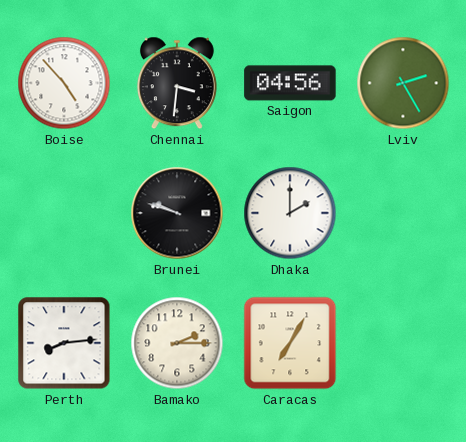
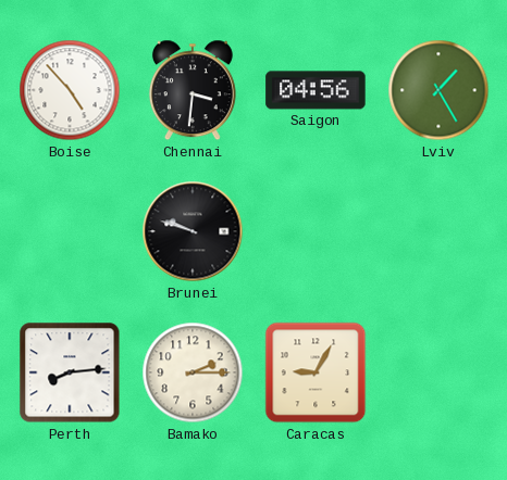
Lviv: 2:25 -> 1:25
Dhaka: 2:00 -> none
Caracas: 7:05 -> 9:05
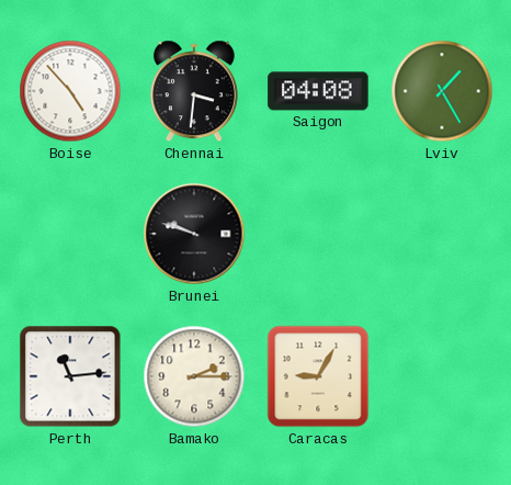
Saigon: 04:56 -> 04:08
Perth: 8:14 -> 11:14
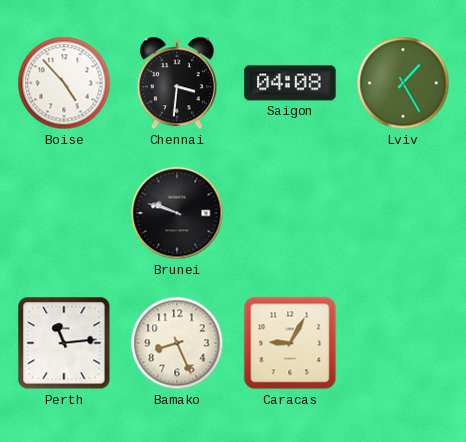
Bamako: 2:15 -> 8:26
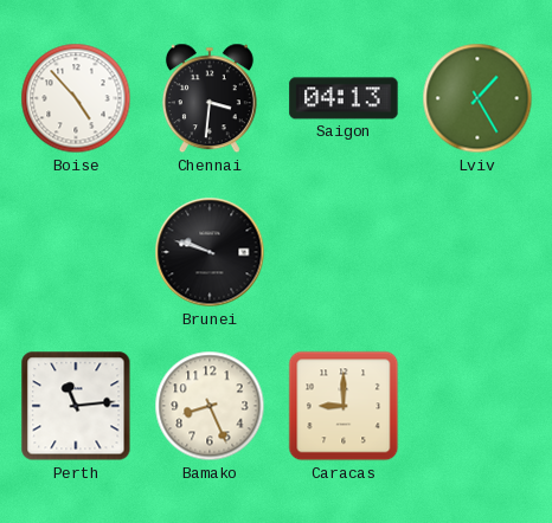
Saigon: 04:08 -> 04:13
Caracas: 9:05 -> 9:00
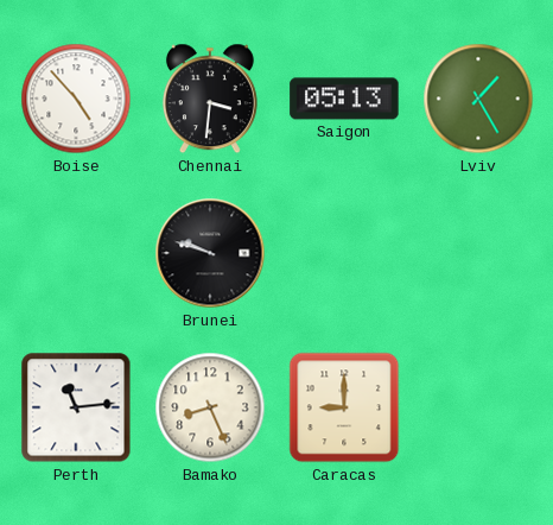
Saigon: 04:13 -> 05:13
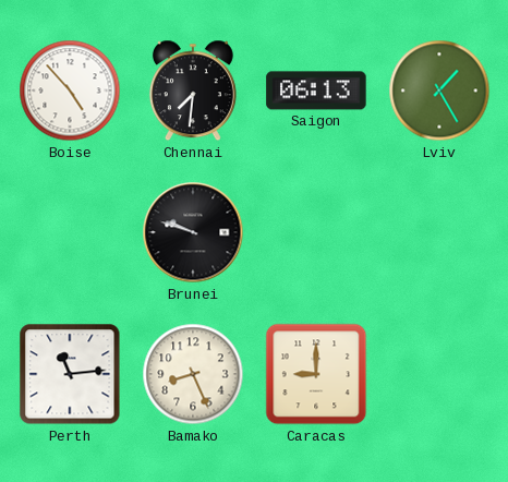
Chennai: 3:31 -> 7:31
Saigon: 05:13 -> 06:13
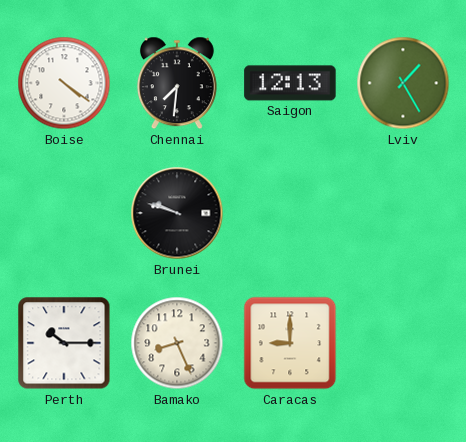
Boise: 4:53 -> 4:21
Saigon: 06:13 -> 12:13
Perth: 11:14 -> 10:15
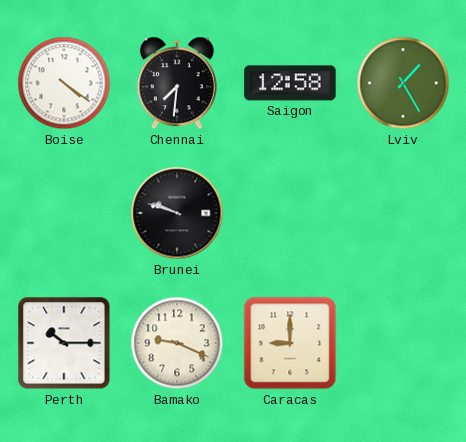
Saigon: 12:13 -> 12:58
Bamako: 8:26 -> 9:19
